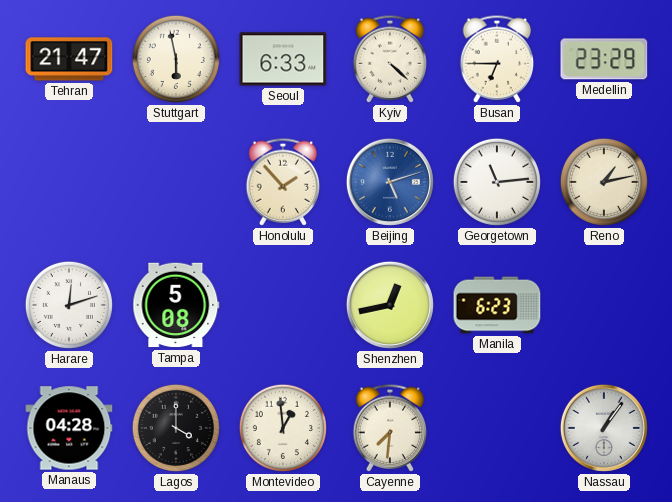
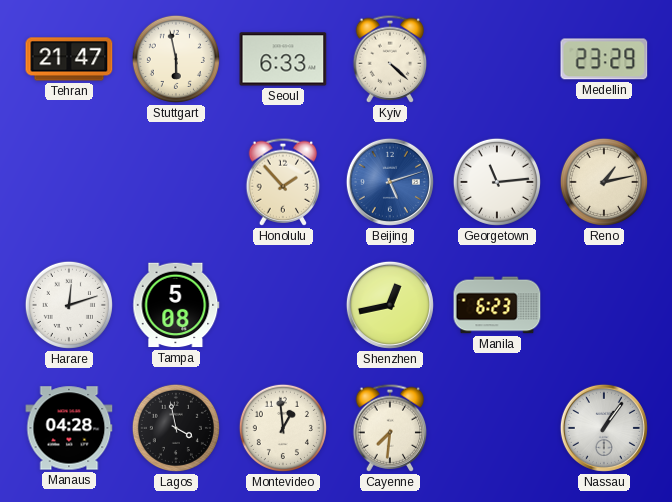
Busan: 6:45 -> none
Lagos: 4:00 -> 3:58
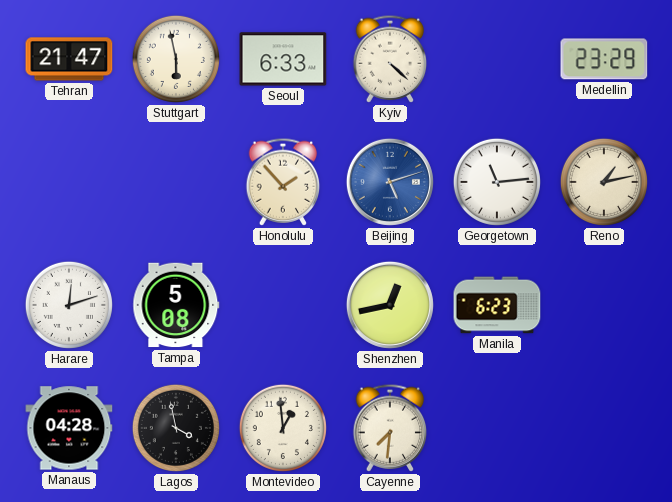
Nassau: 1:06 -> none
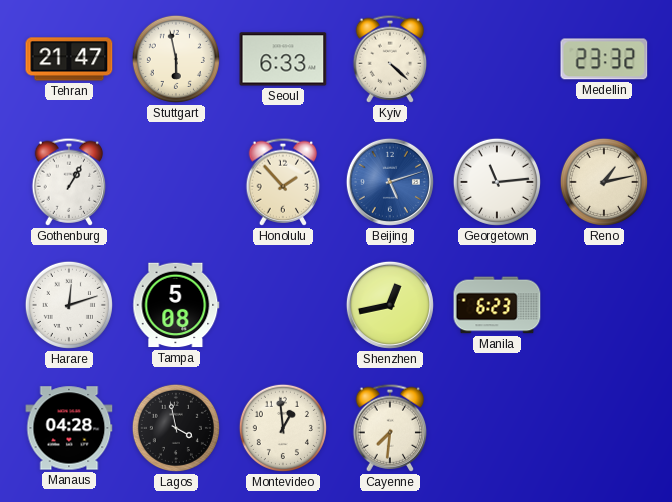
Medellin: 23:29 -> 23:32
Gothenburg: none -> 1:05
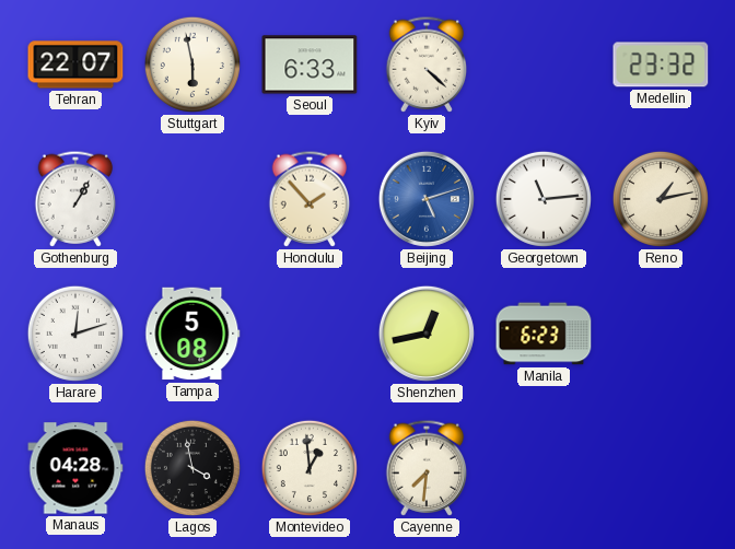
Tehran: 21:47 -> 22:07
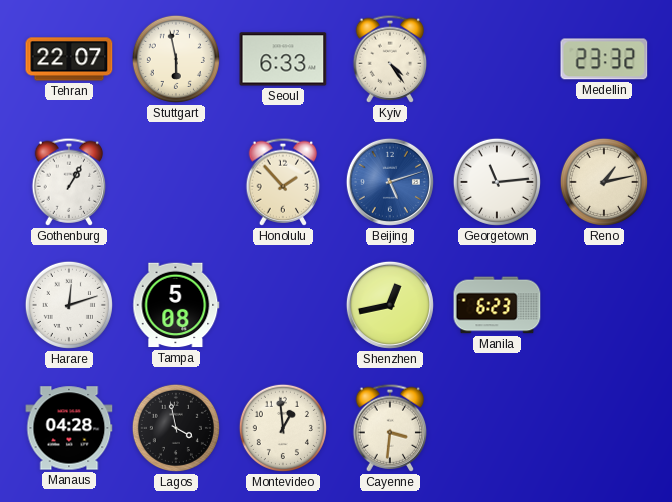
Kyiv: 4:22 -> 4:24
Cayenne: 7:31 -> 3:31
